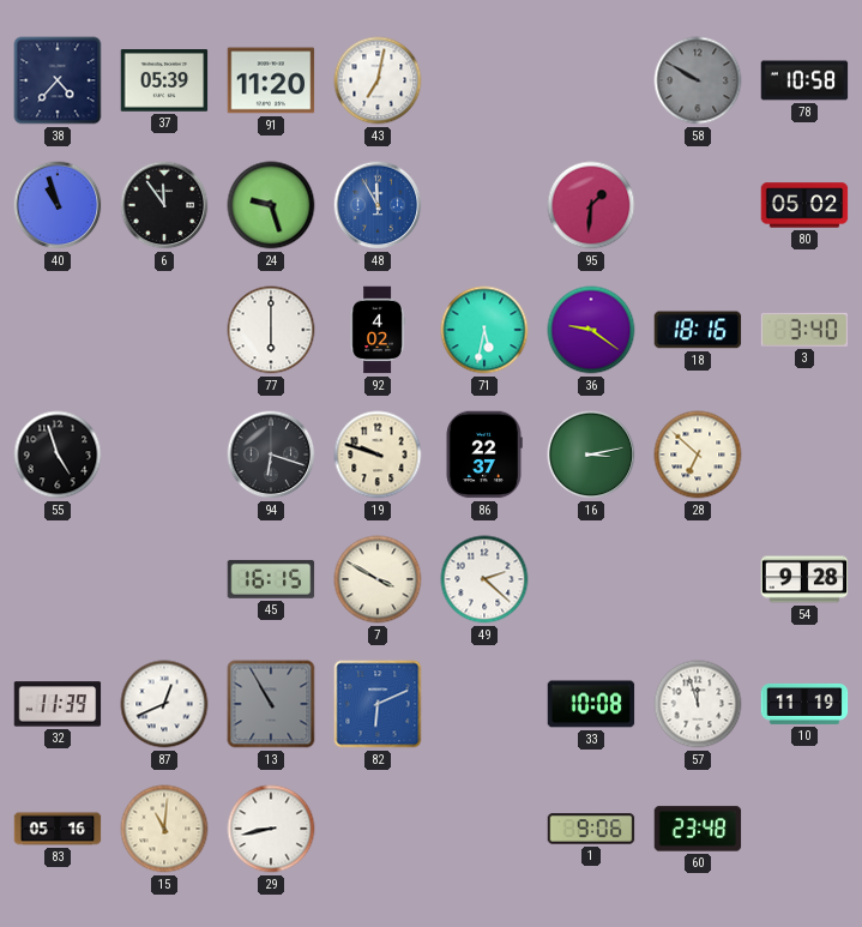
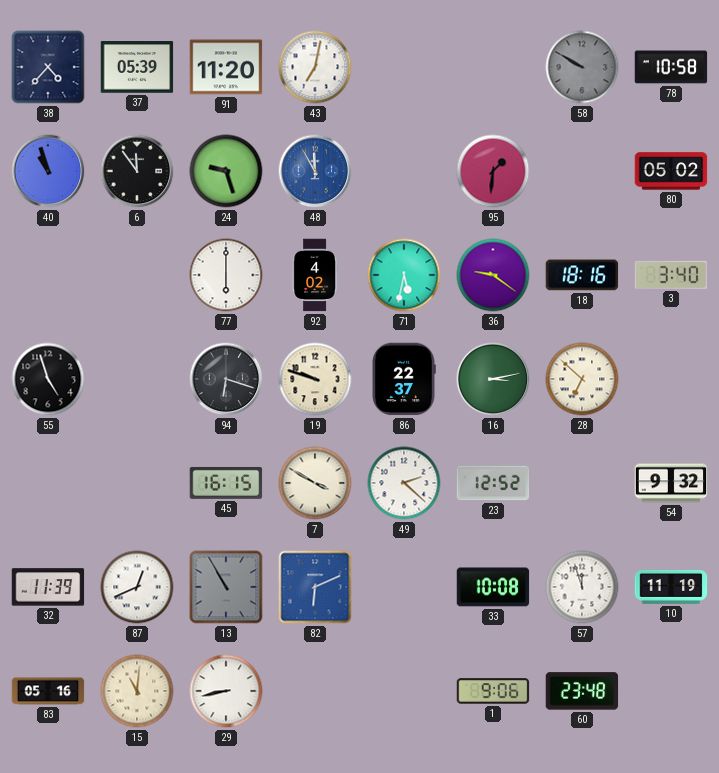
23: none -> 12:52
54: 9:28 -> 9:32
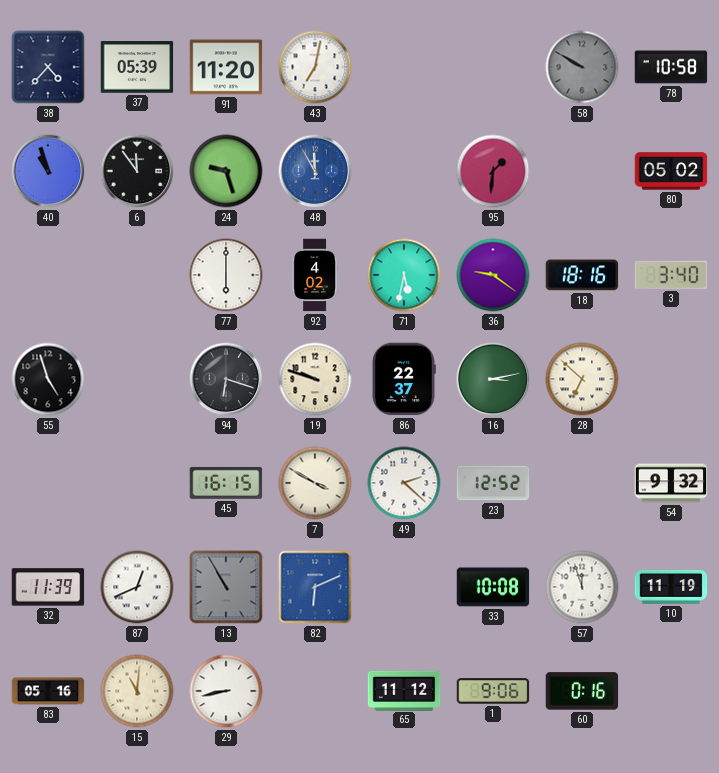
65: none -> 11:12
60: 23:48 -> 0:16
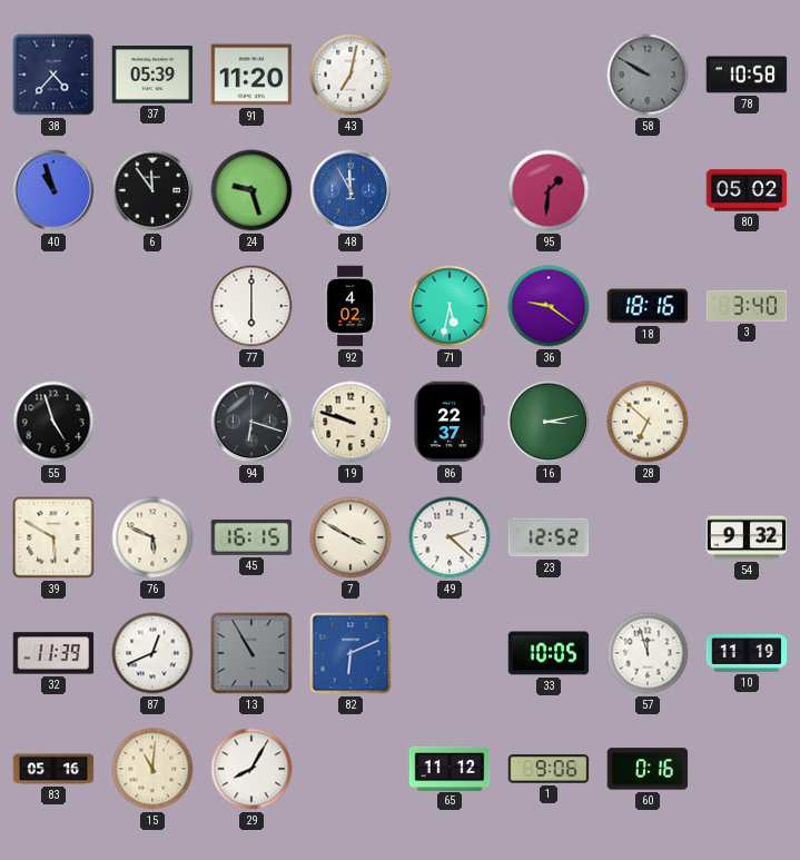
39: none -> 5:50
76: none -> 5:49
33: 10:08 -> 10:05
29: 8:43 -> 8:05
